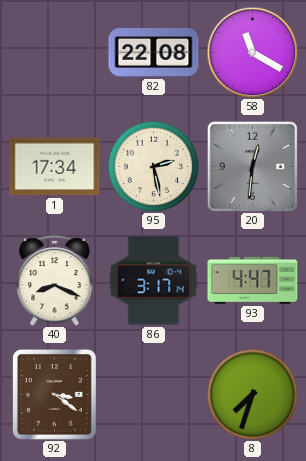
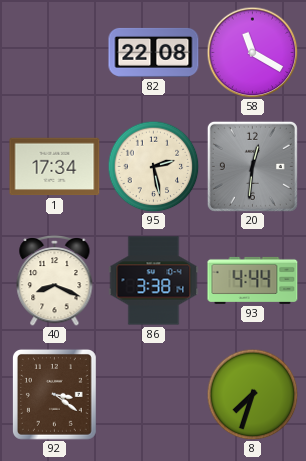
86: 3:17 -> 3:38
93: 4:47 -> 4:44
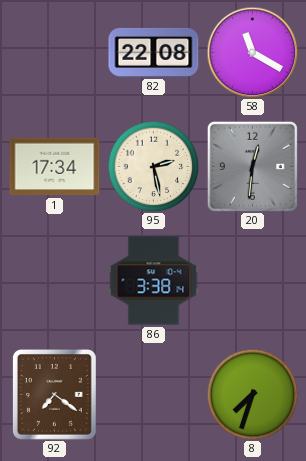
40: 8:19 -> none
93: 4:44 -> none
92: 3:21 -> 7:21
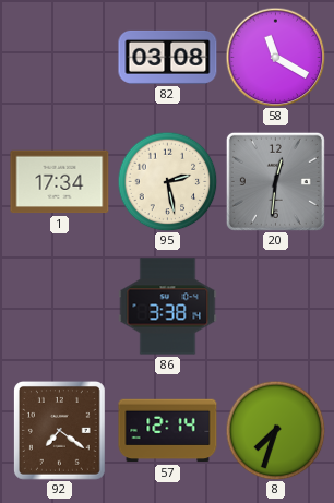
82: 22:08 -> 03:08
57: none -> 12:14
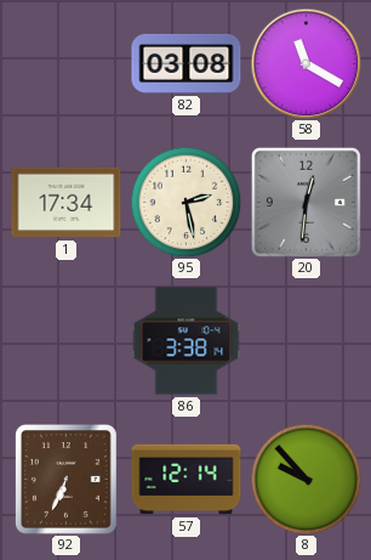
92: 7:21 -> 6:34
8: 7:33 -> 9:53
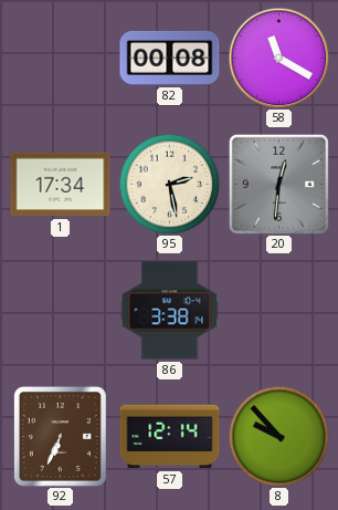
82: 03:08 -> 00:08
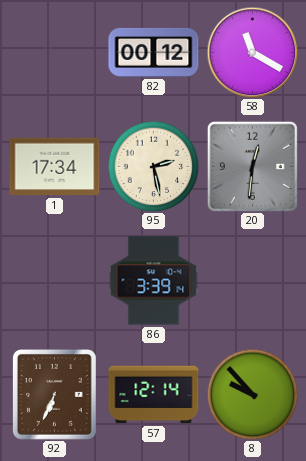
82: 00:08 -> 00:12
86: 3:38 -> 3:39
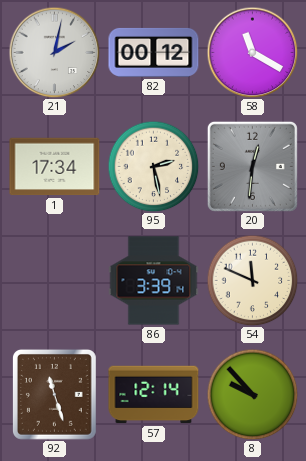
21: none -> 2:02
54: none -> 11:49
92: 6:34 -> 11:27
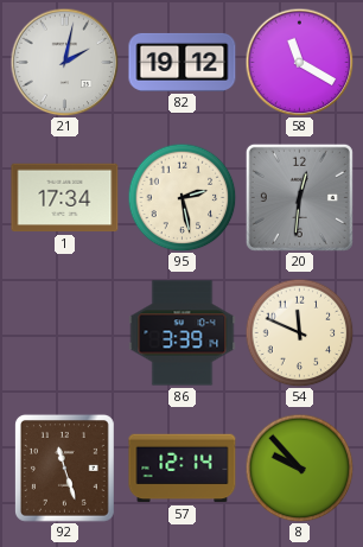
82: 00:12 -> 19:12
